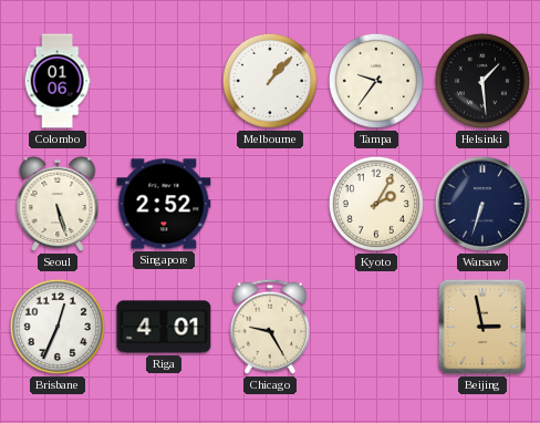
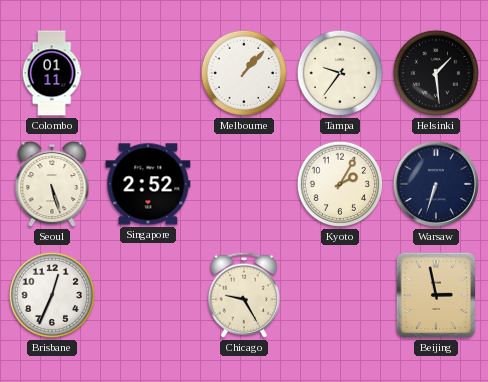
Colombo: 01:06 -> 01:11
Riga: 4:01 -> none
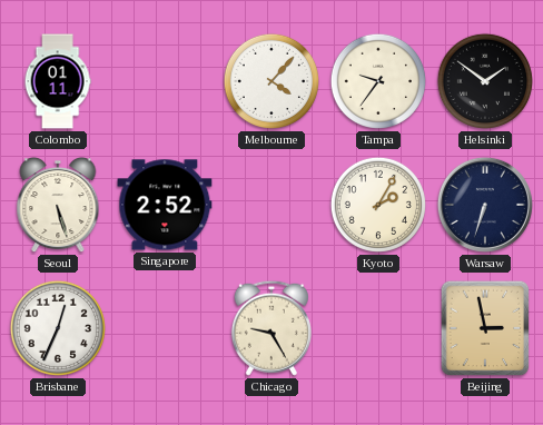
Melbourne: 1:07 -> 4:07
Helsinki: 1:29 -> 1:51
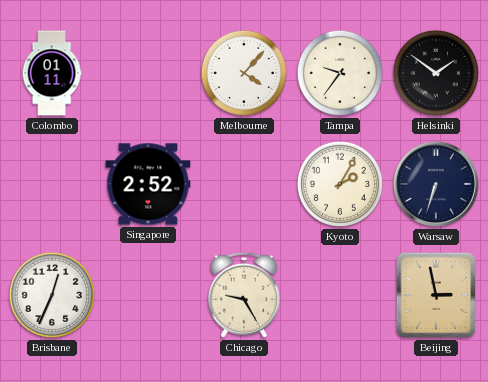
Seoul: 5:27 -> none
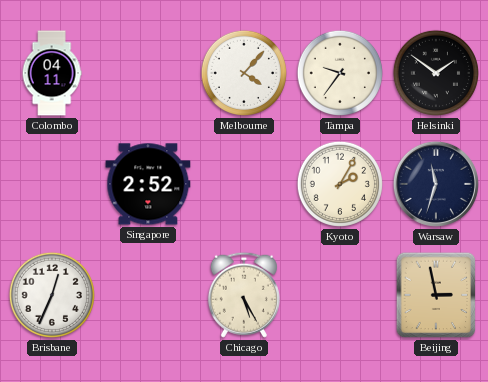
Colombo: 01:11 -> 04:11
Warsaw: 6:33 -> 11:33
Chicago: 9:25 -> 5:25
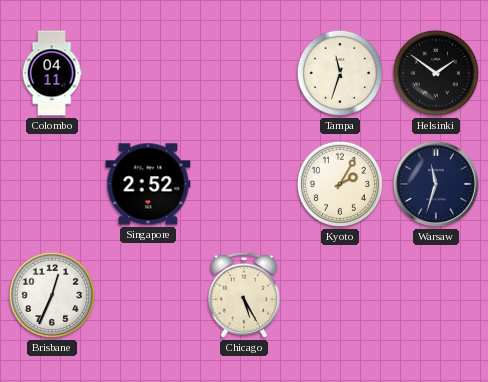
Melbourne: 4:07 -> none
Tampa: 9:36 -> 11:33
Beijing: 2:58 -> none
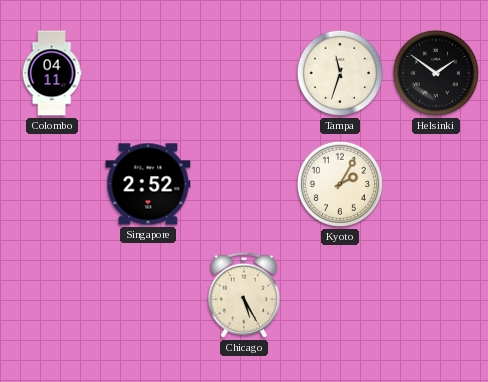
Warsaw: 11:33 -> none
Brisbane: 12:34 -> none
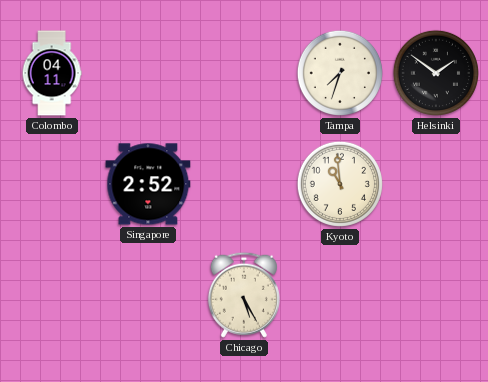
Tampa: 11:33 -> 7:33
Kyoto: 2:05 -> 10:59
